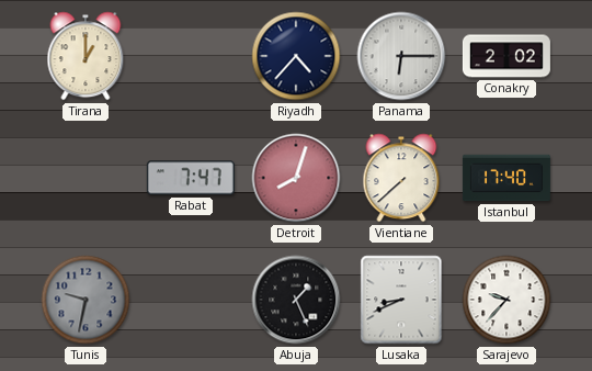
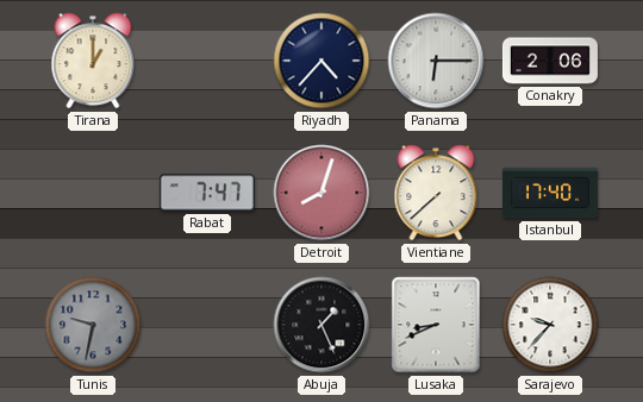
Conakry: 2:02 -> 2:06
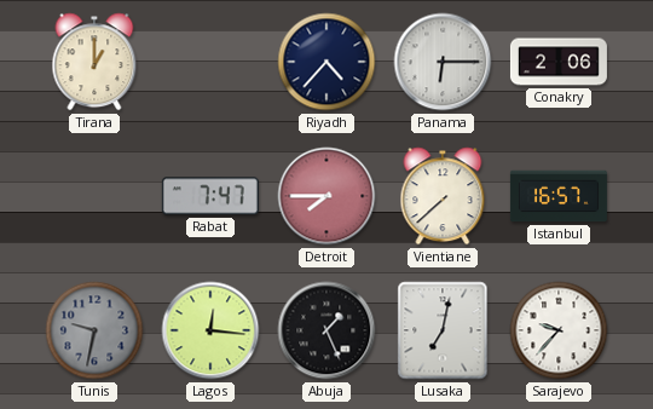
Detroit: 8:03 -> 7:45
Istanbul: 17:40 -> 16:57
Lagos: none -> 12:16
Lusaka: 8:41 -> 7:02
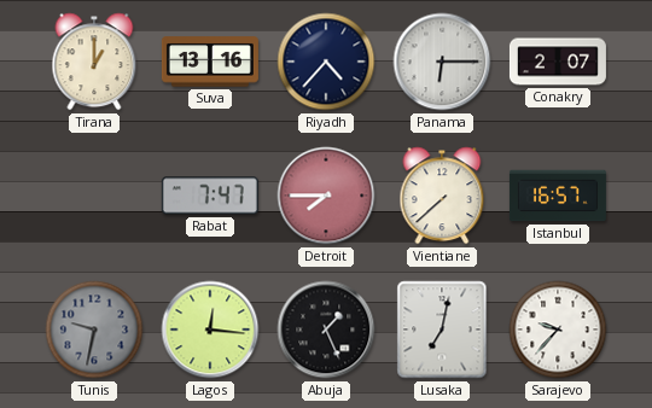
Suva: none -> 13:16
Conakry: 2:06 -> 2:07
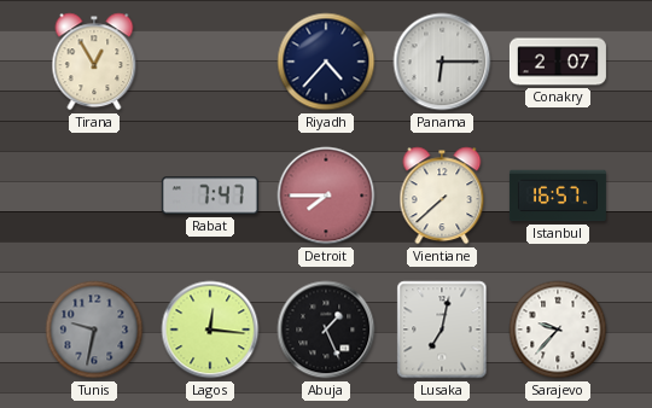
Tirana: 1:00 -> 12:55
Suva: 13:16 -> none
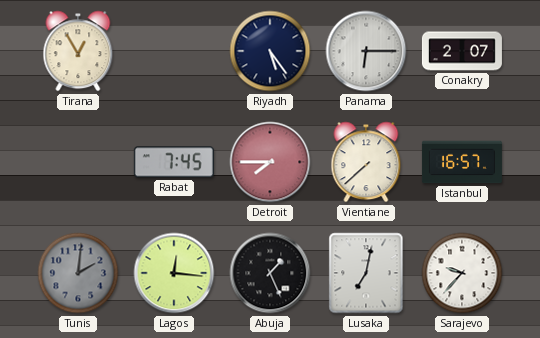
Riyadh: 4:37 -> 5:24
Rabat: 7:47 -> 7:45
Tunis: 9:32 -> 2:01
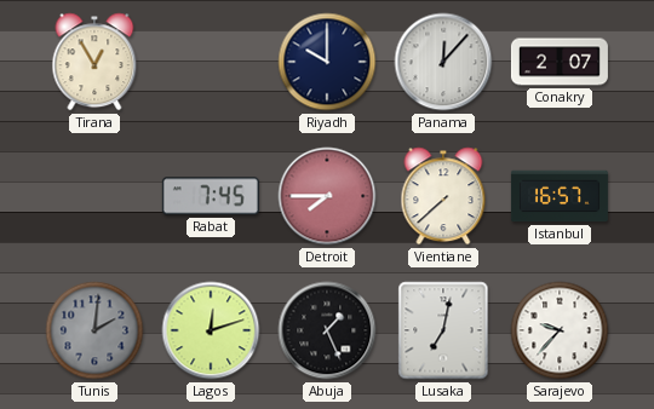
Riyadh: 5:24 -> 10:00
Panama: 6:15 -> 12:07
Lagos: 12:16 -> 12:12
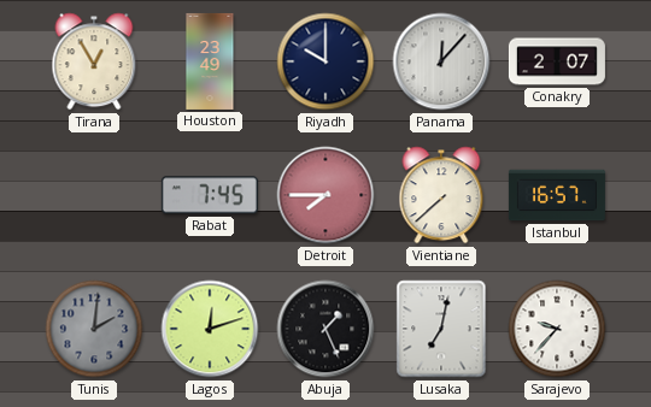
Houston: none -> 23:49
